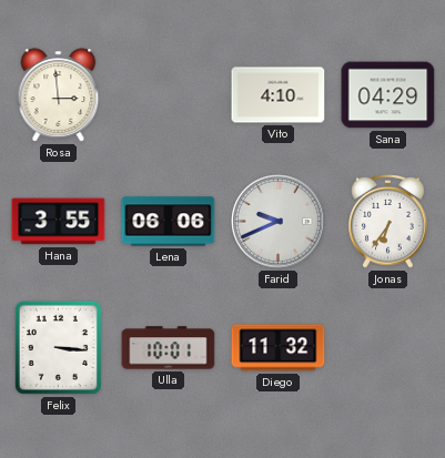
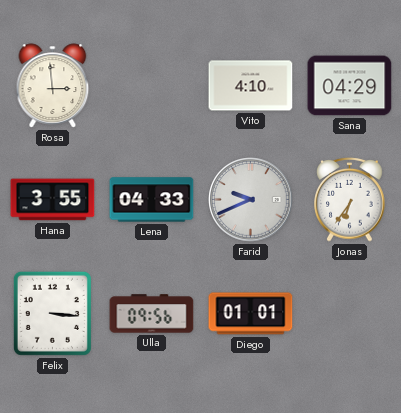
Lena: 06:06 -> 04:33
Ulla: 10:01 -> 09:56
Diego: 11:32 -> 01:01
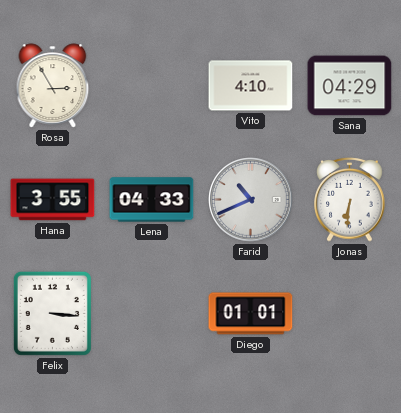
Rosa: 2:59 -> 2:55
Farid: 9:41 -> 10:41
Jonas: 6:36 -> 6:31
Ulla: 09:56 -> none
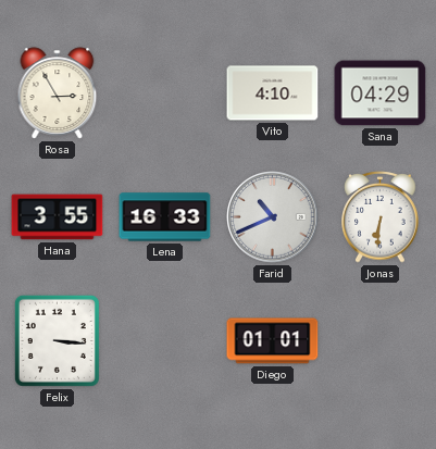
Lena: 04:33 -> 16:33
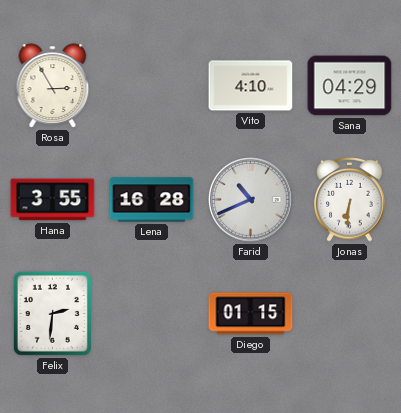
Lena: 16:33 -> 16:28
Felix: 3:16 -> 2:31
Diego: 01:01 -> 01:15
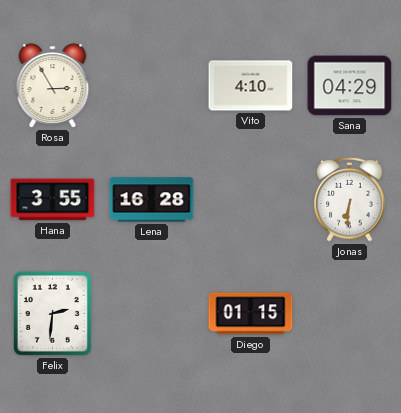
Farid: 10:41 -> none
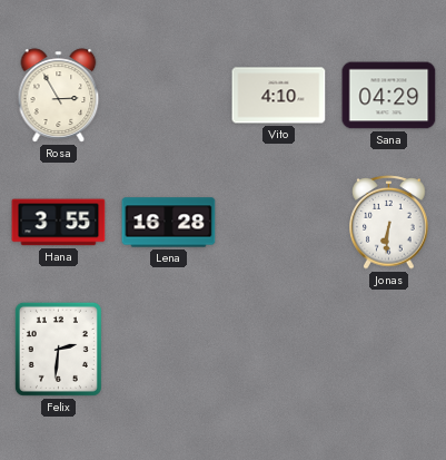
Diego: 01:15 -> none
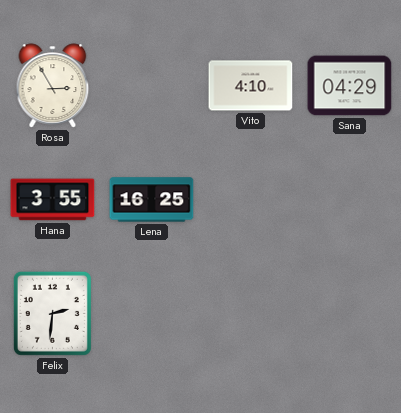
Lena: 16:28 -> 16:25
Jonas: 6:31 -> none
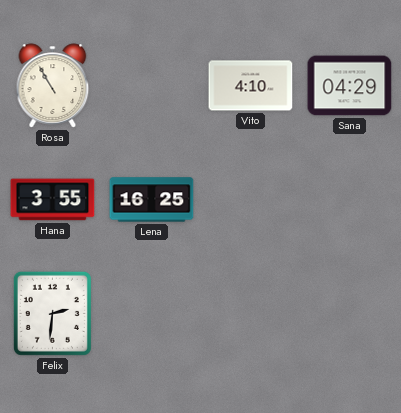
Rosa: 2:55 -> 10:55
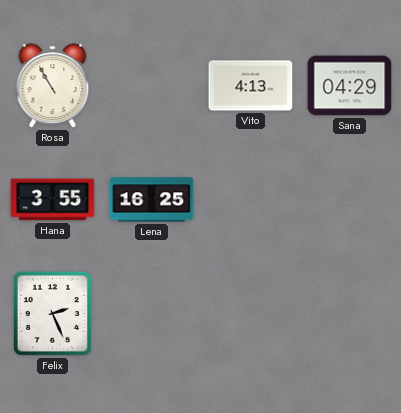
Vito: 4:10 -> 4:13
Felix: 2:31 -> 2:26
